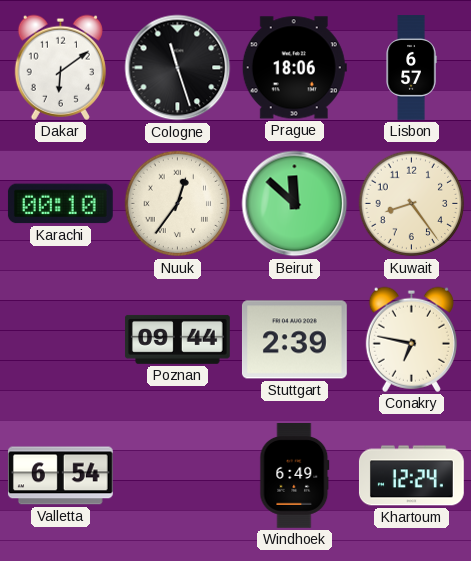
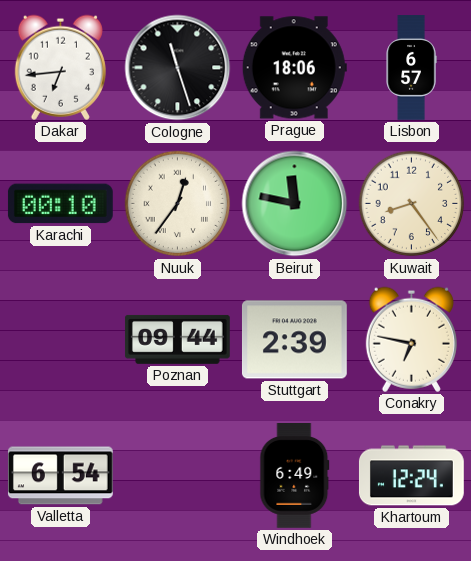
Dakar: 6:09 -> 6:44
Beirut: 11:52 -> 11:47
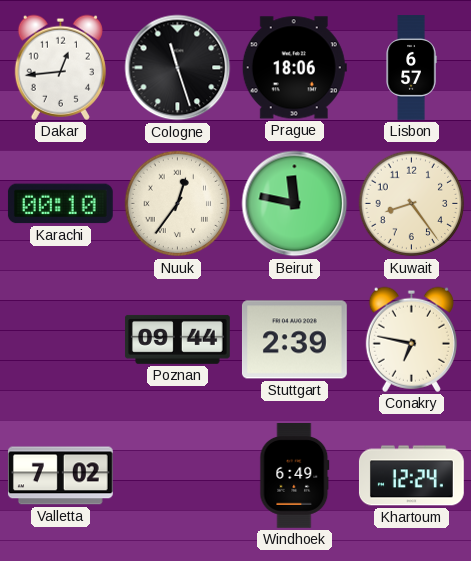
Dakar: 6:44 -> 12:44
Valletta: 6:54 -> 7:02
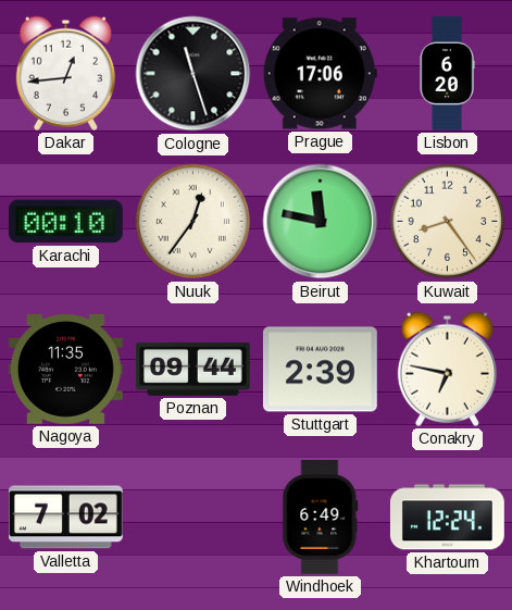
Prague: 18:06 -> 17:06
Lisbon: 6:57 -> 6:20
Nagoya: none -> 11:35
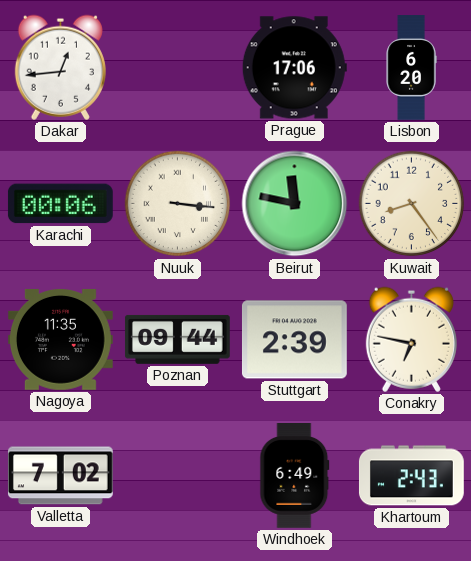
Cologne: 11:27 -> none
Karachi: 00:10 -> 00:06
Nuuk: 12:36 -> 3:16
Khartoum: 12:24 -> 2:43
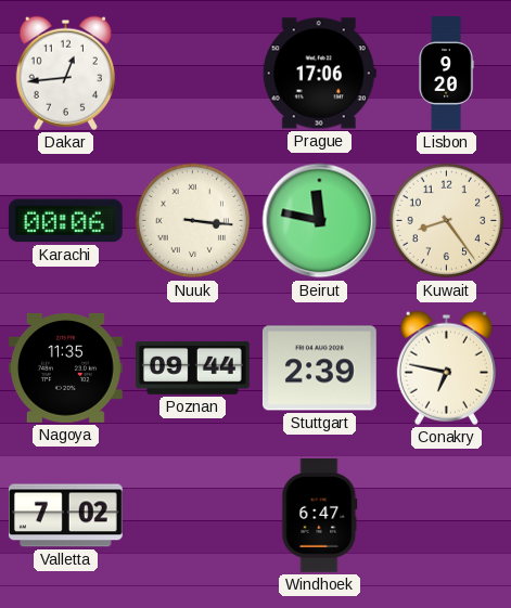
Lisbon: 6:20 -> 9:20
Windhoek: 6:49 -> 6:47
Khartoum: 2:43 -> none
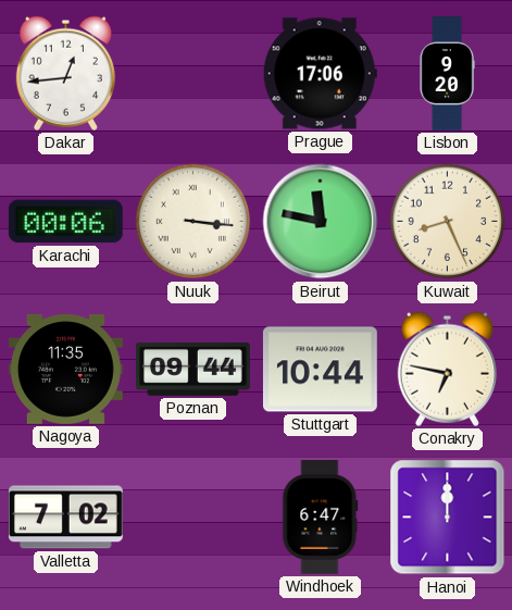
Kuwait: 8:24 -> 8:26
Stuttgart: 2:39 -> 10:44
Hanoi: none -> 12:00
